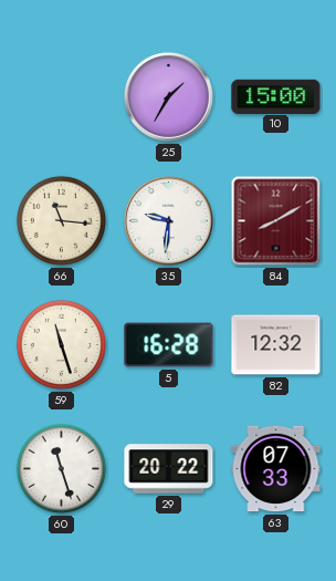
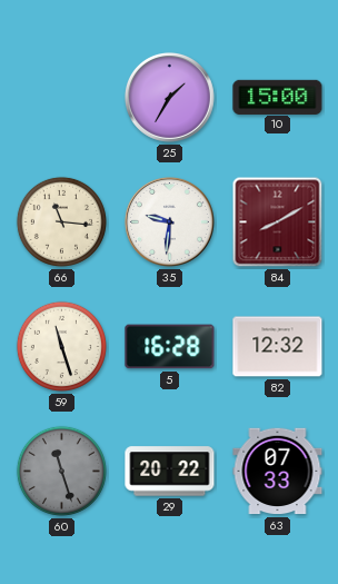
60 dial: white -> grey
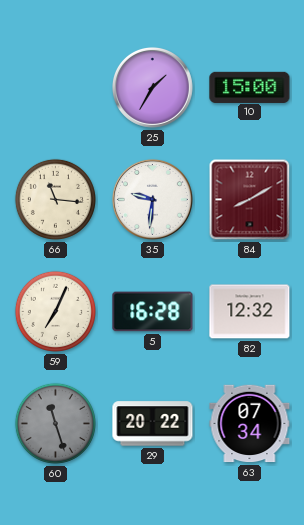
59: 11:27 -> 7:04
63: 07:33 -> 07:34
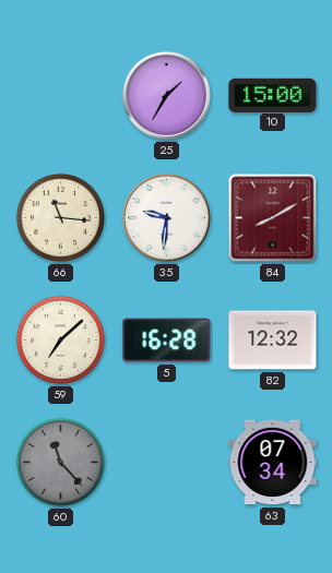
59: 7:04 -> 7:08
60: 11:27 -> 11:23
29: 20:22 -> none
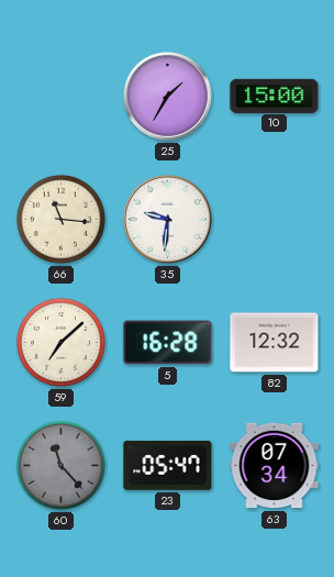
84: 8:10 -> none
23: none -> 05:47
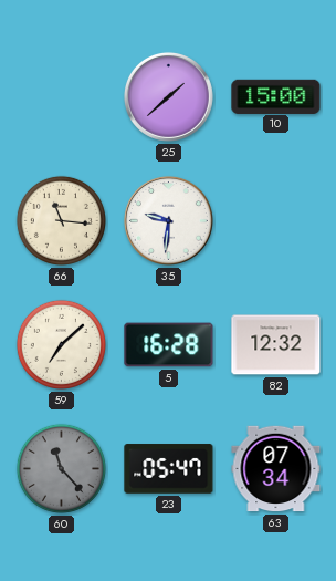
25: 1:35 -> 1:38
